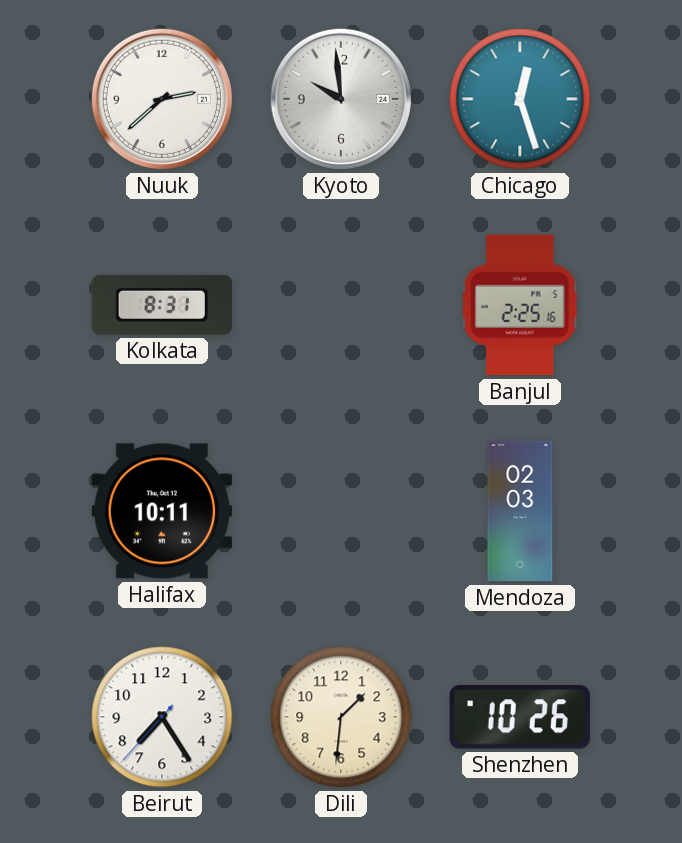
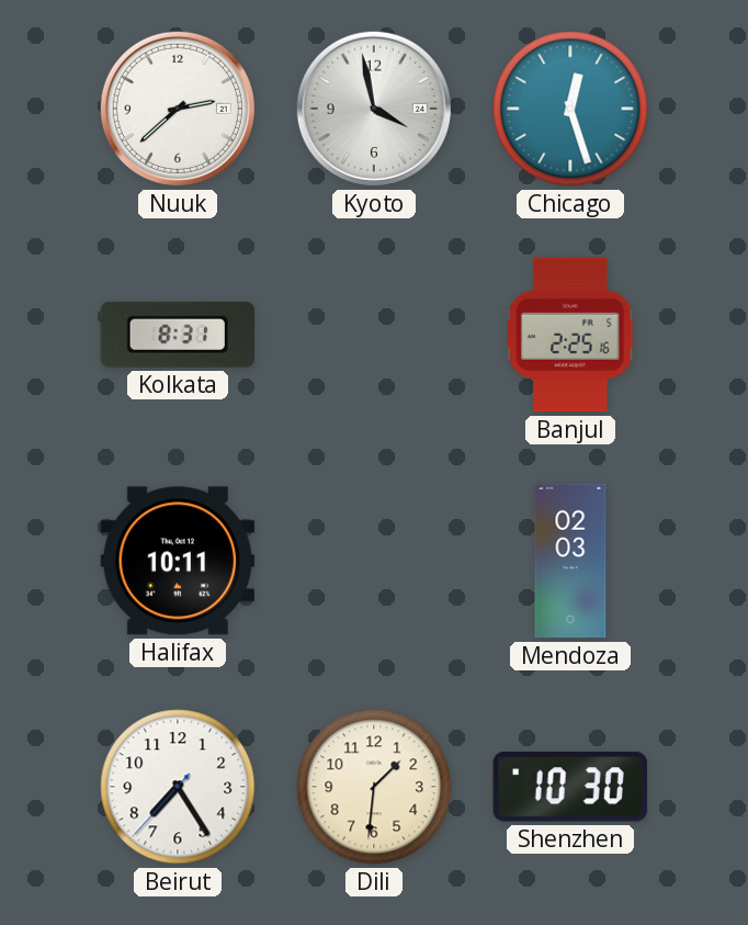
Kyoto: 9:59 -> 3:58
Shenzhen: 10:26 -> 10:30
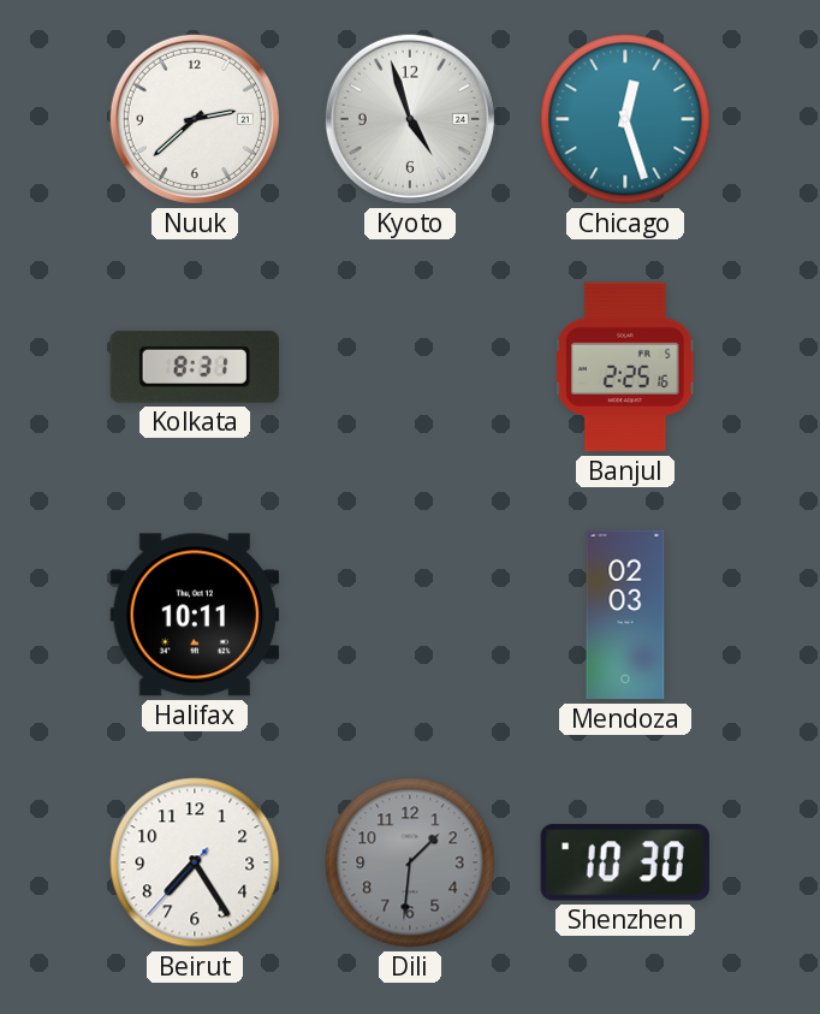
Kyoto: 3:58 -> 4:57
Dili dial: cream -> grey
